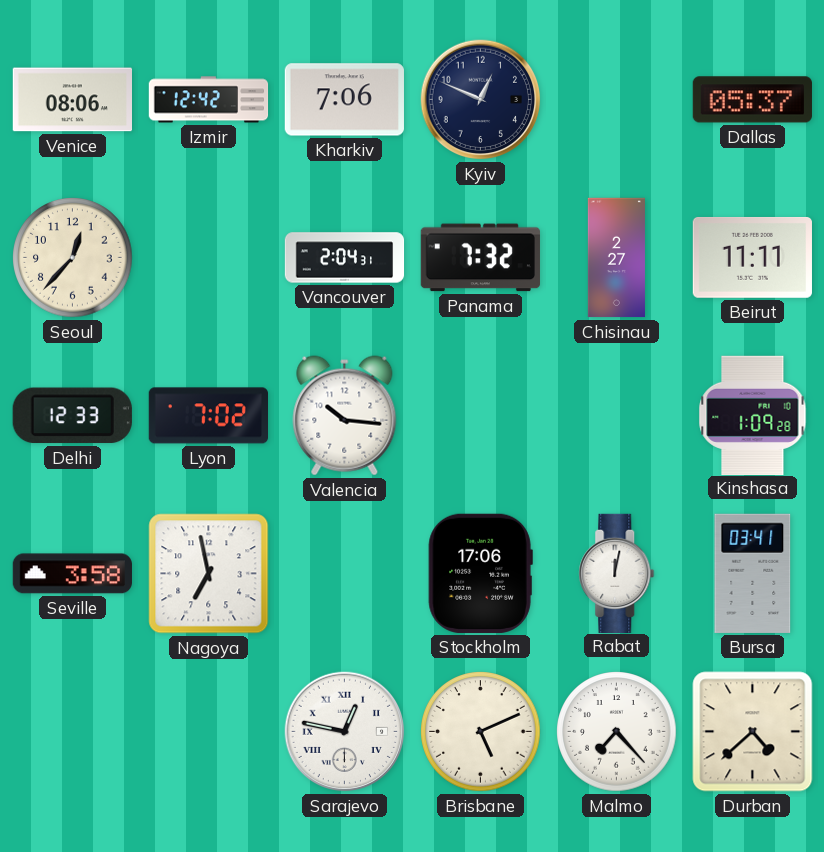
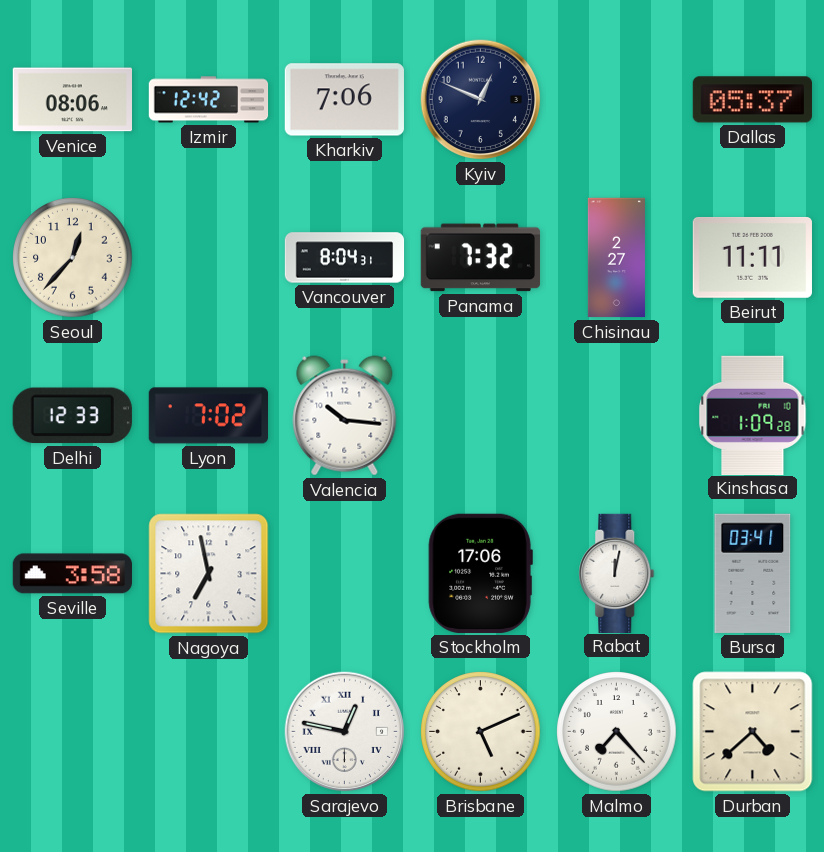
Vancouver: 2:04 -> 8:04
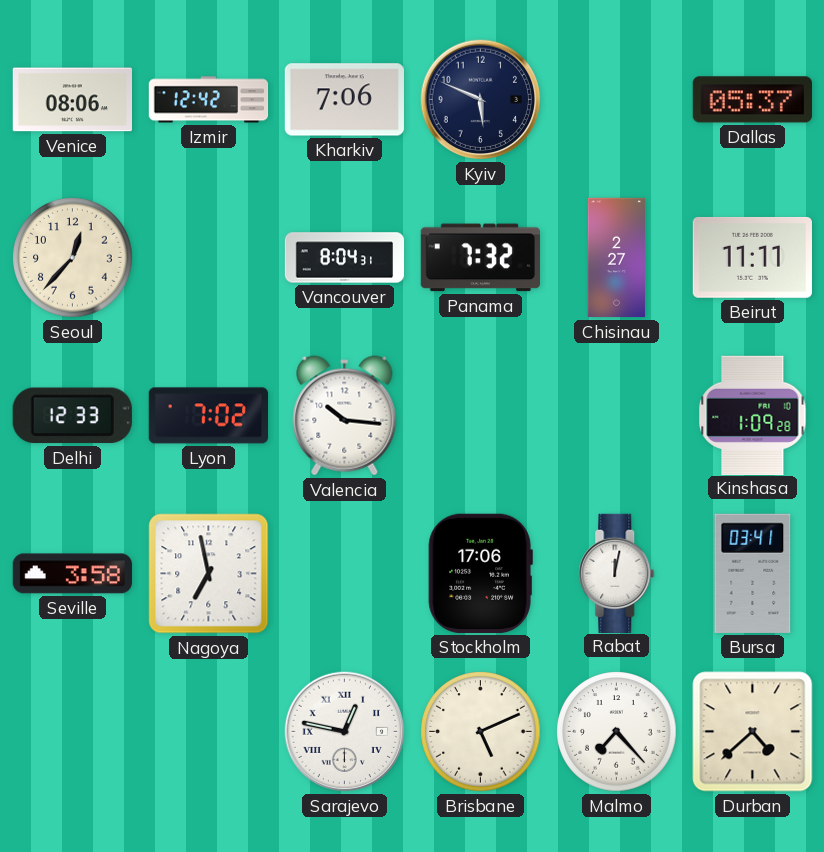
Kyiv: 12:49 -> 5:49
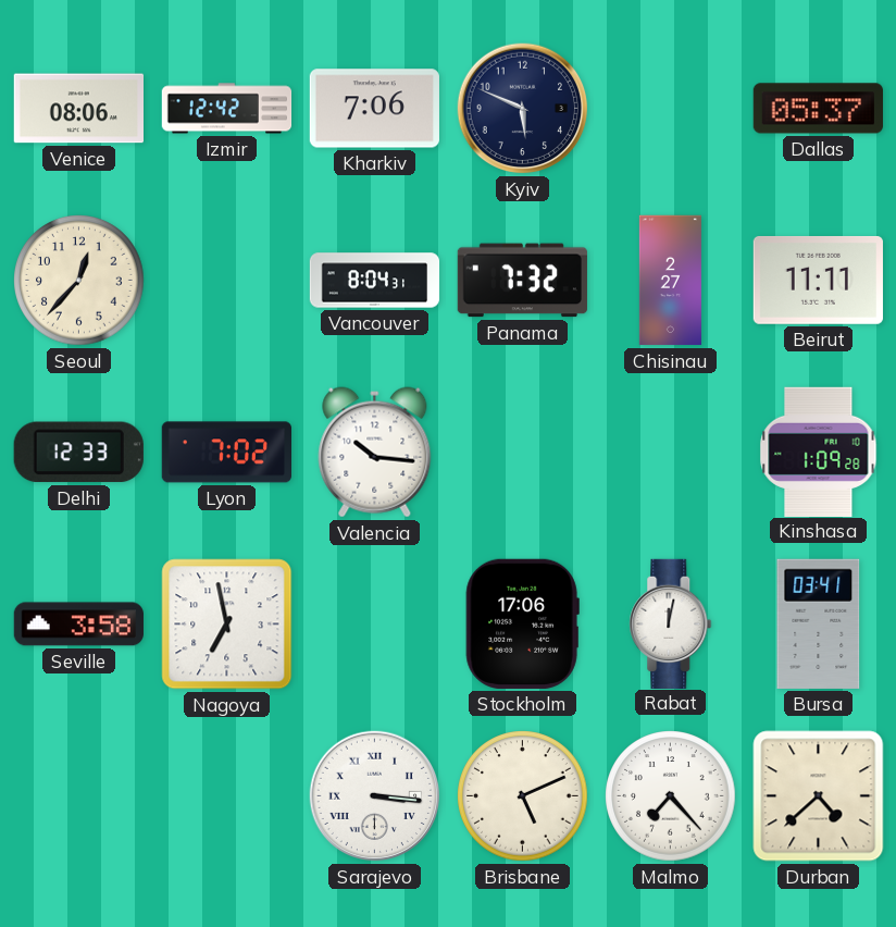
Sarajevo: 12:47 -> 3:16
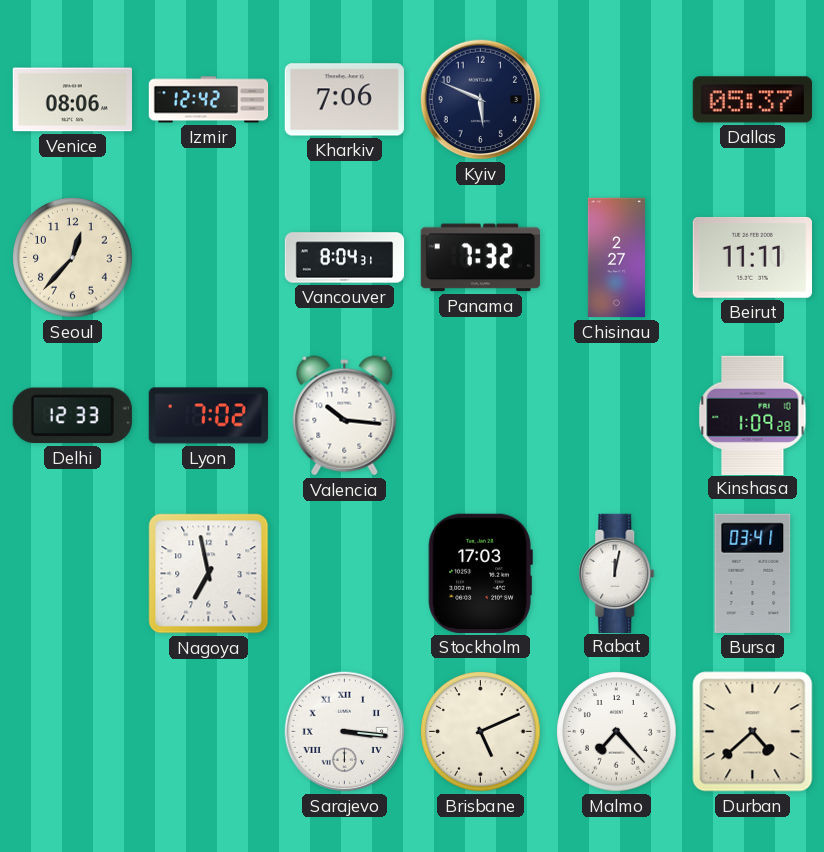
Seville: 3:58 -> none
Stockholm: 17:06 -> 17:03
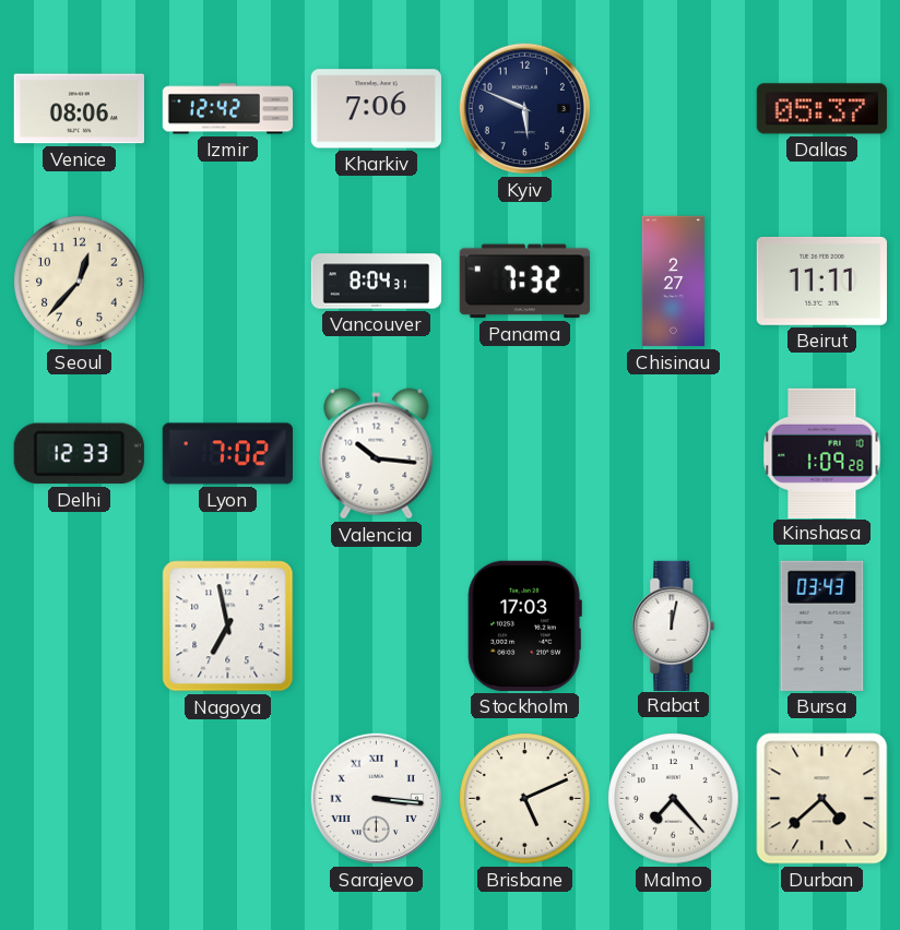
Bursa: 03:41 -> 03:43
